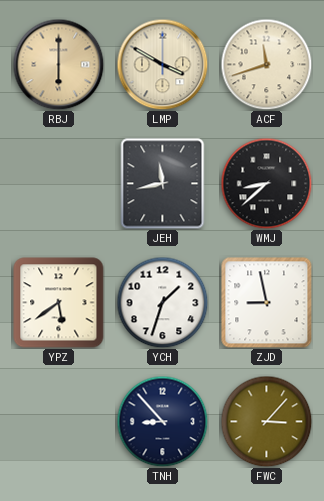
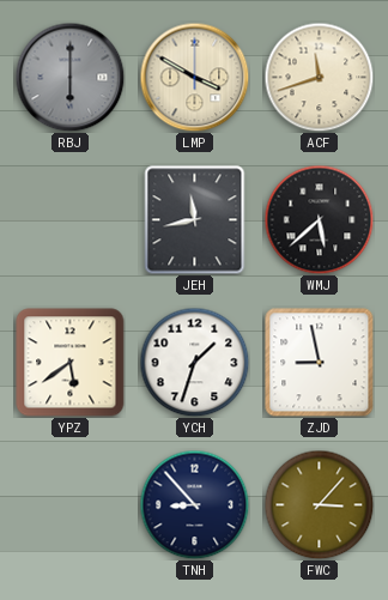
RBJ dial: champagne -> grey
WMJ: 8:38 -> 5:38
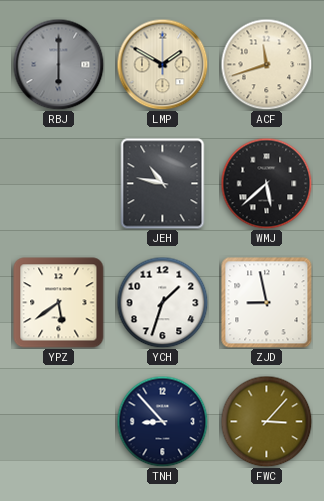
LMP: 3:50 -> 1:50
JEH: 11:43 -> 10:47
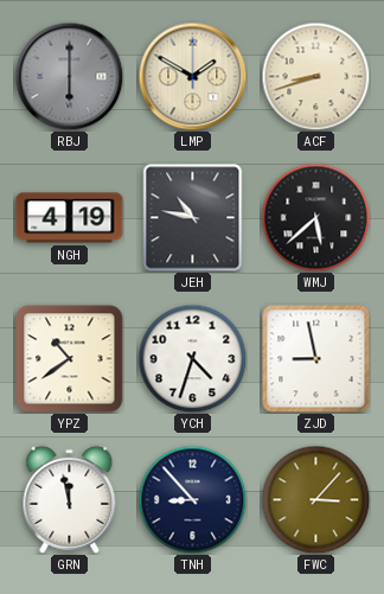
ACF: 11:42 -> 8:42
NGH: none -> 4:19
YPZ: 5:39 -> 10:39
YCH: 1:33 -> 4:33
GRN: none -> 11:58
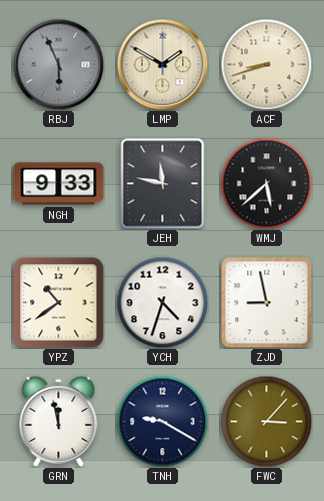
RBJ: 6:00 -> 5:56
NGH: 4:19 -> 9:33
JEH: 10:47 -> 11:47
TNH: 8:53 -> 9:20
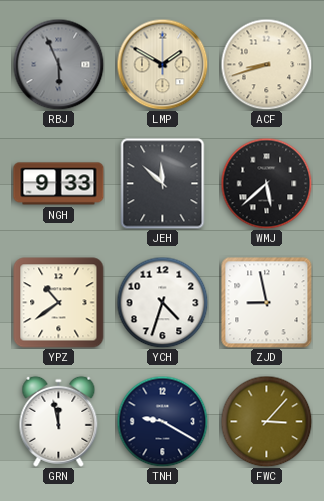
JEH: 11:47 -> 11:52
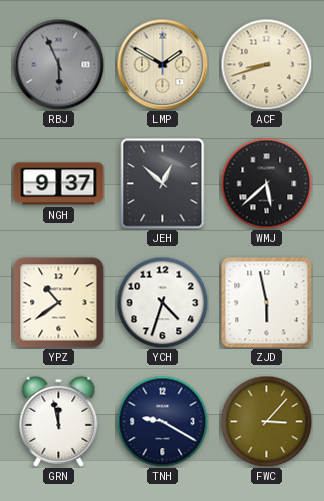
NGH: 9:33 -> 9:37
JEH: 11:52 -> 12:52
ZJD: 8:58 -> 5:58
